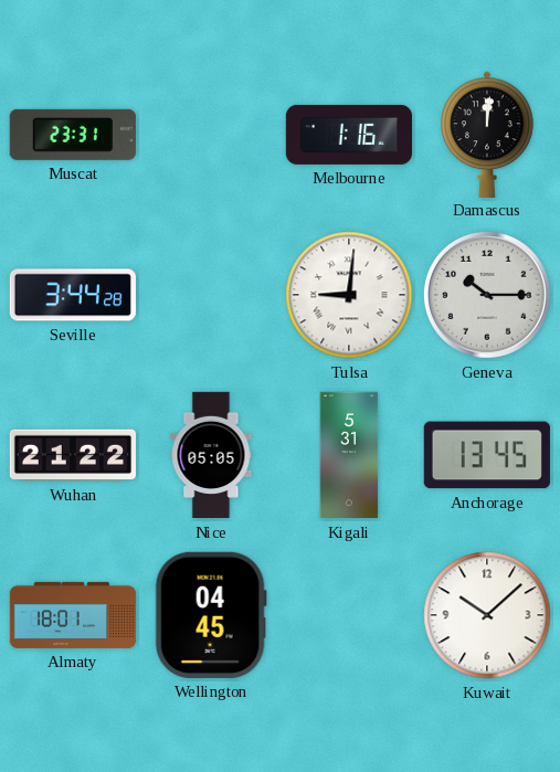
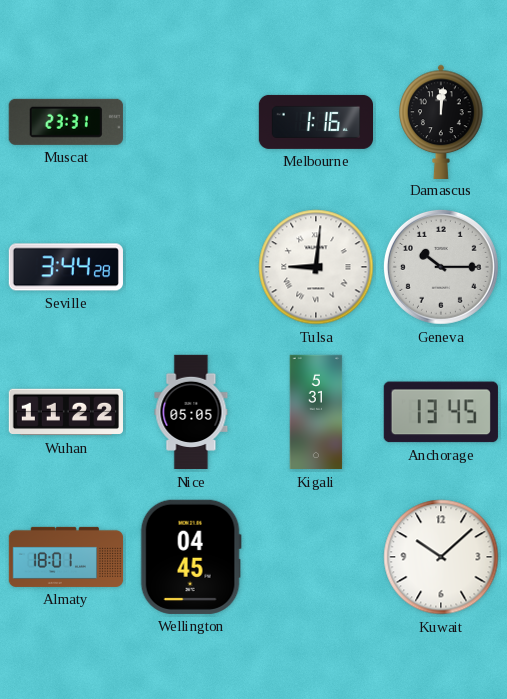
Wuhan: 21:22 -> 11:22
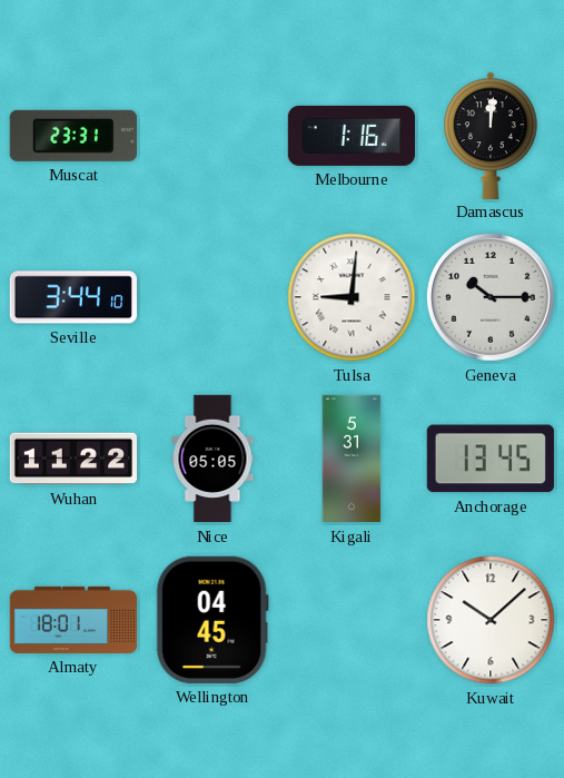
Seville: 3:44:28 -> 3:44:10
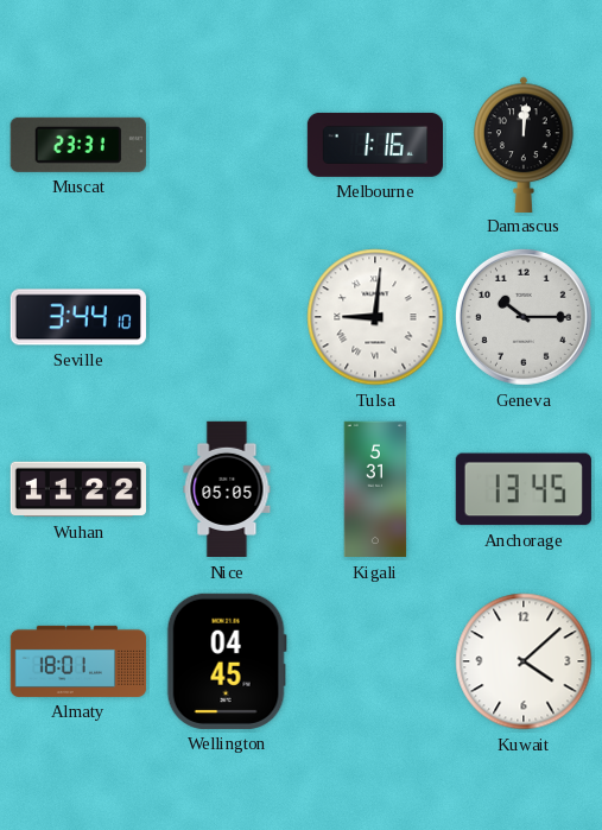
Kuwait: 10:08 -> 4:08
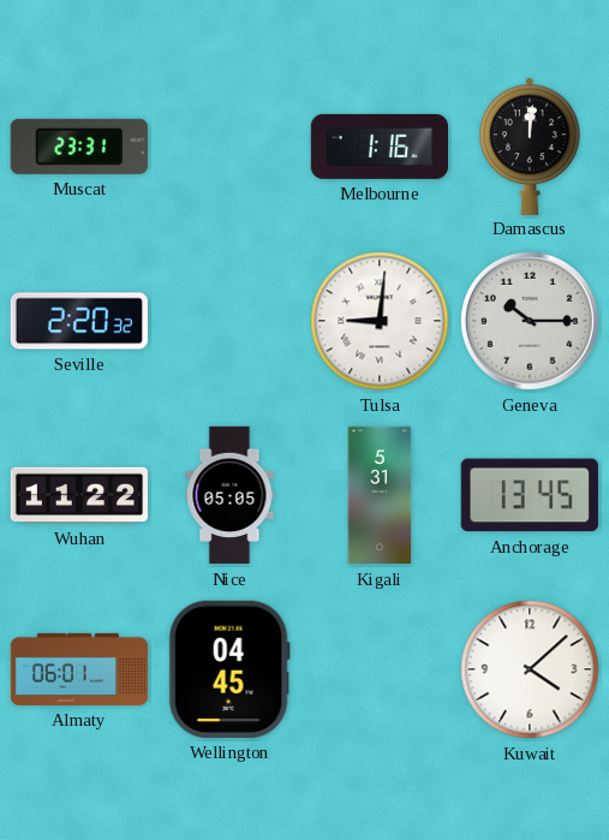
Seville: 3:44 -> 2:20
Almaty: 18:01 -> 06:01
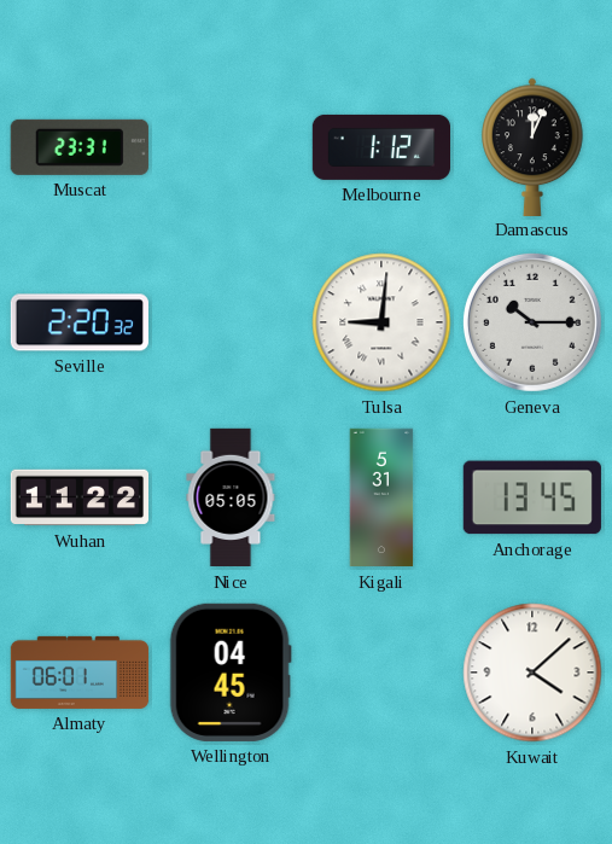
Melbourne: 1:16 -> 1:12
Damascus: 12:01 -> 12:04
